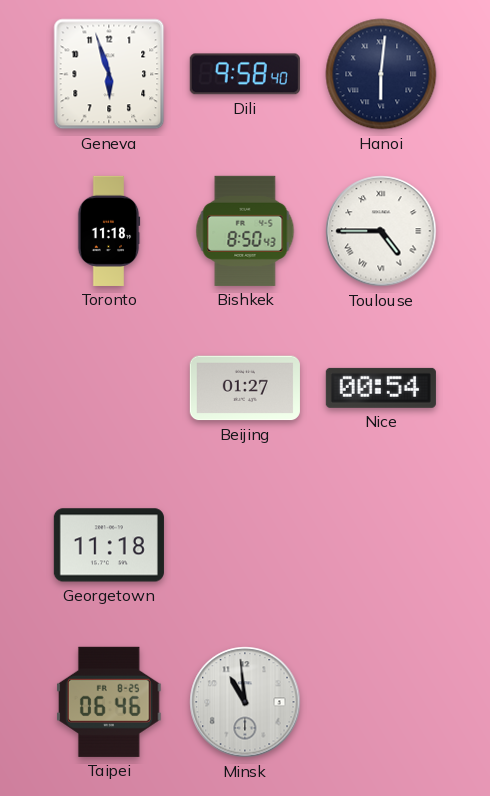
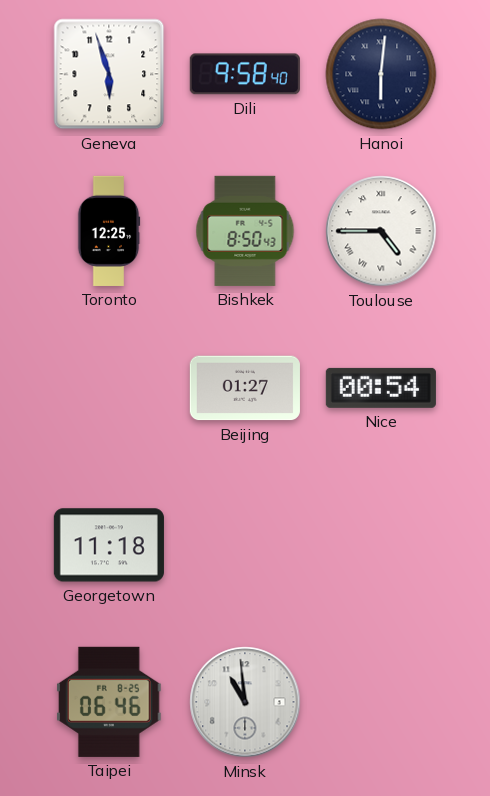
Toronto: 11:18 -> 12:25
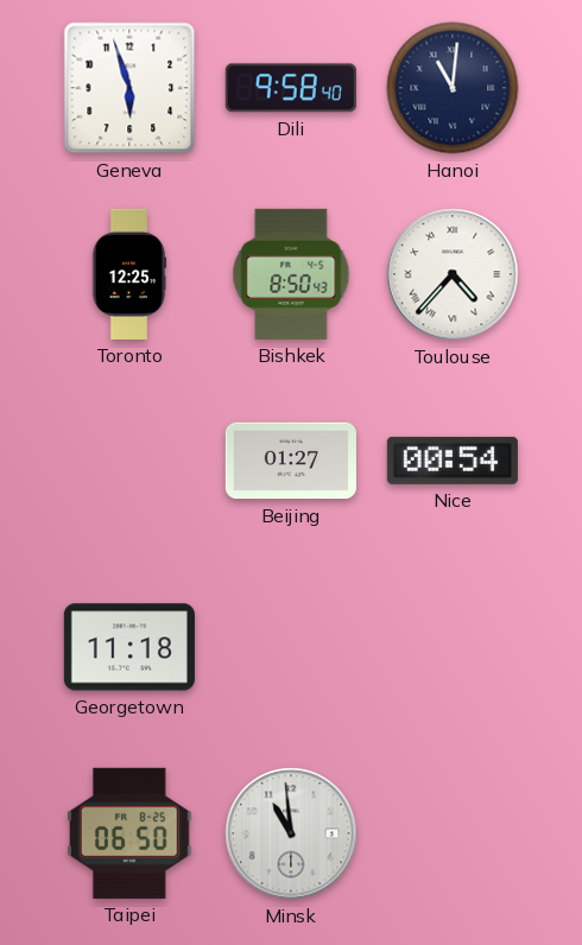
Hanoi: 6:01 -> 11:01
Toulouse: 4:45 -> 4:37
Taipei: 06:46 -> 06:50
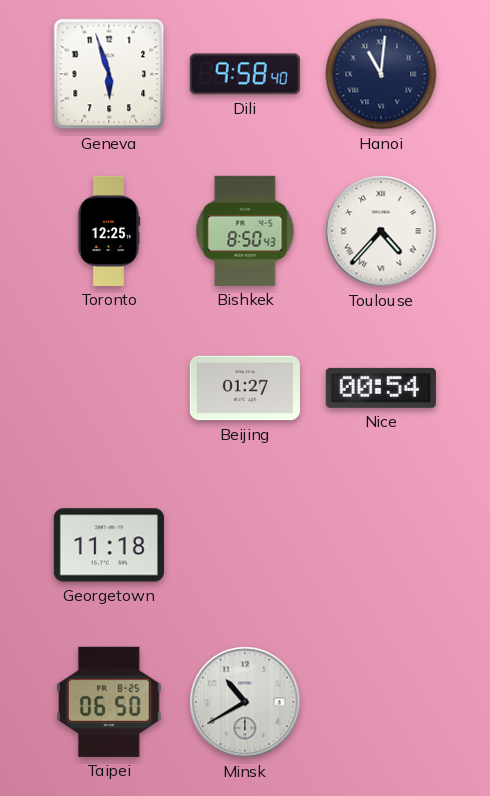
Minsk: 10:59 -> 10:40
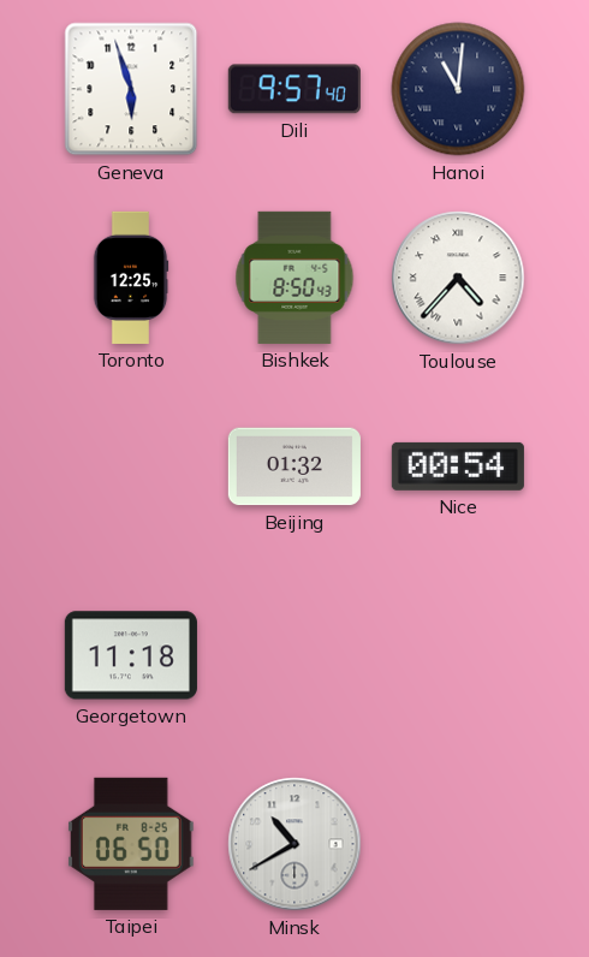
Dili: 9:58 -> 9:57
Beijing: 01:27 -> 01:32
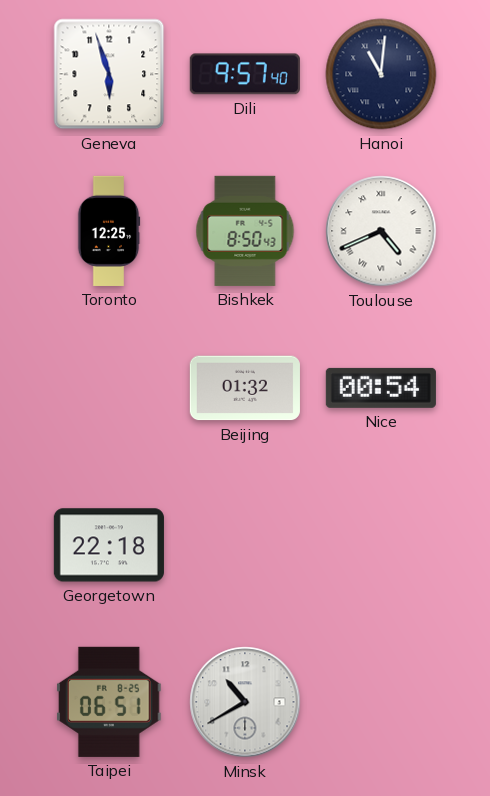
Toulouse: 4:37 -> 4:41
Georgetown: 11:18 -> 22:18
Taipei: 06:50 -> 06:51
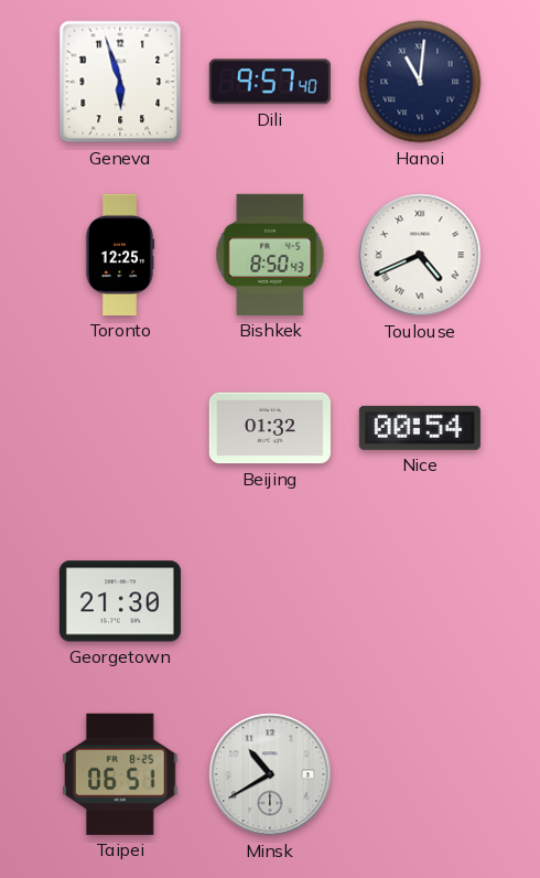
Georgetown: 22:18 -> 21:30
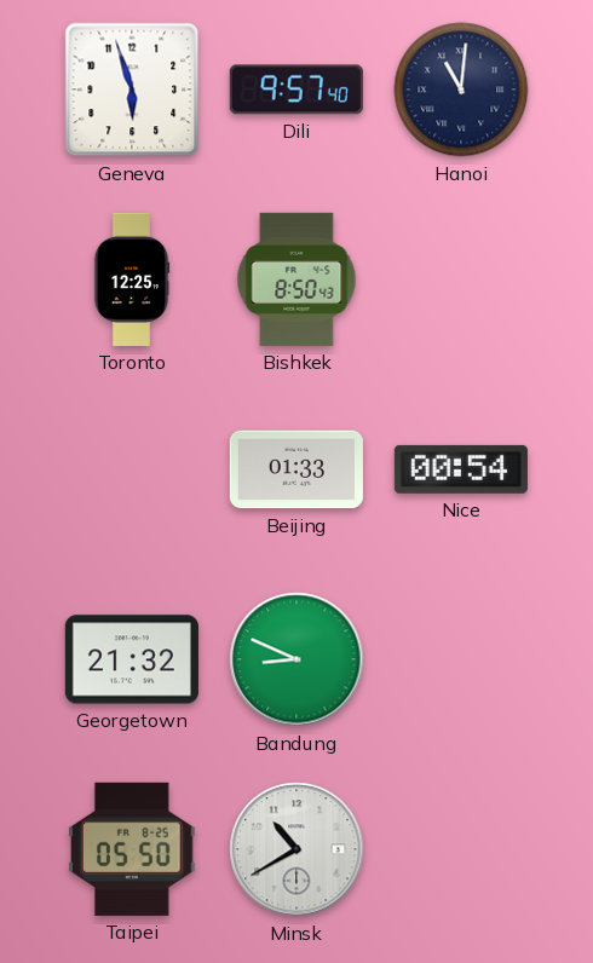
Toulouse: 4:41 -> none
Beijing: 01:32 -> 01:33
Georgetown: 21:30 -> 21:32
Bandung: none -> 8:49
Taipei: 06:51 -> 05:50
